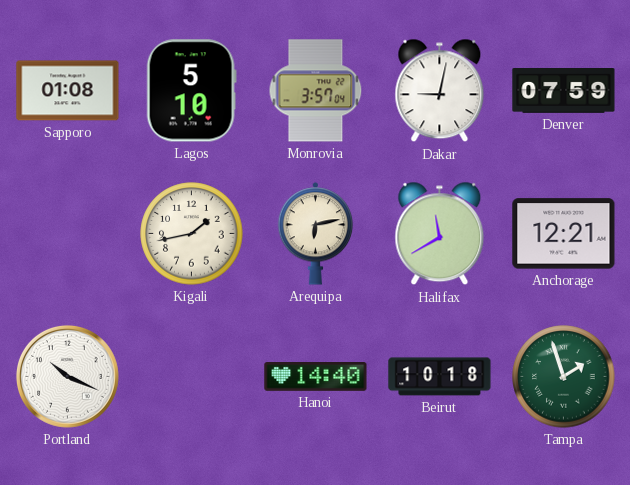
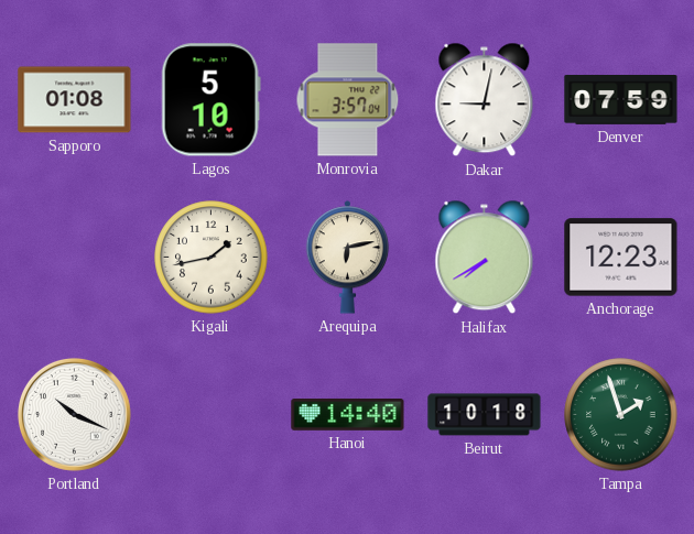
Halifax: 11:40 -> 7:40
Anchorage: 12:21 -> 12:23
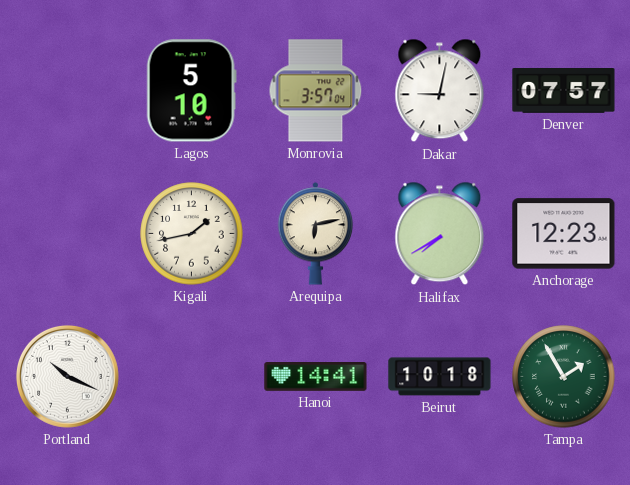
Sapporo: 01:08 -> none
Denver: 07:59 -> 07:57
Hanoi: 14:40 -> 14:41
Tampa: 1:57 -> 1:55
